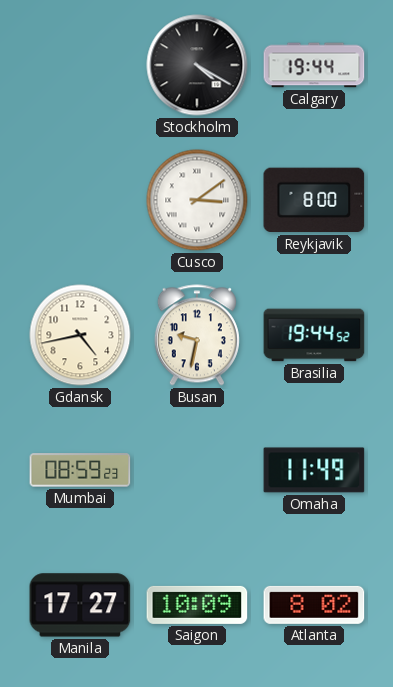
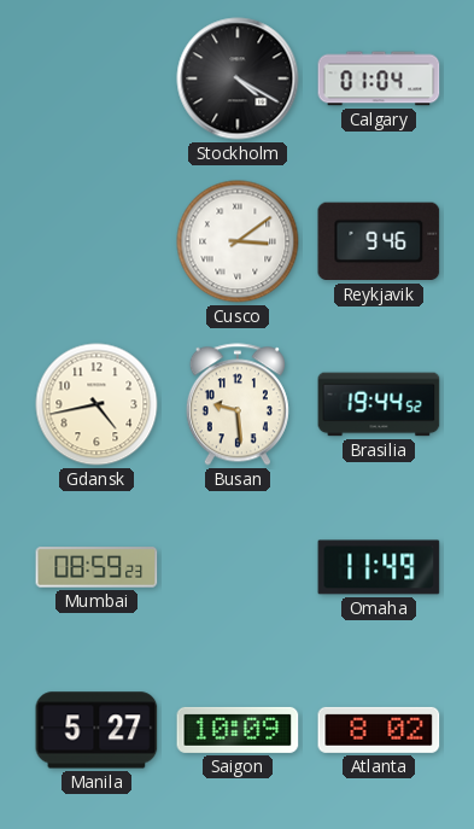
Calgary: 19:44 -> 01:04
Reykjavik: 8:00 -> 9:46
Busan: 9:32 -> 9:29
Manila: 17:27 -> 5:27
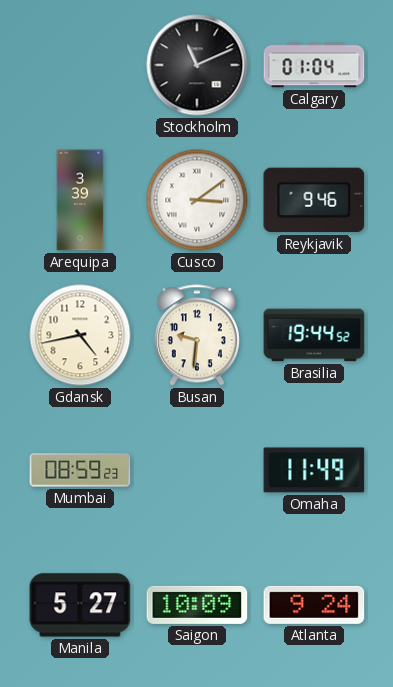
Stockholm: 4:20 -> 11:11
Arequipa: none -> 3:39
Busan: 9:29 -> 9:31
Atlanta: 8:02 -> 9:24
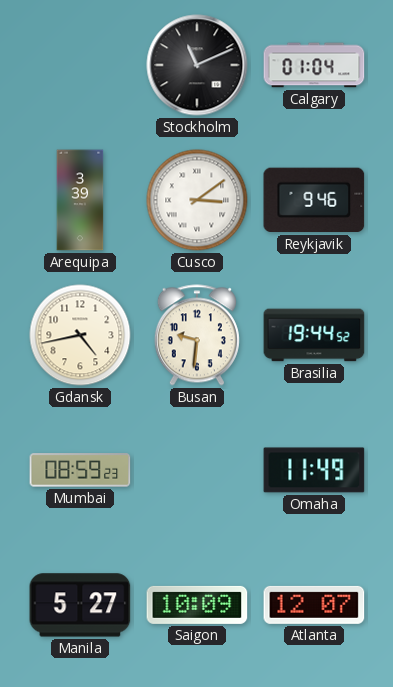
Atlanta: 9:24 -> 12:07
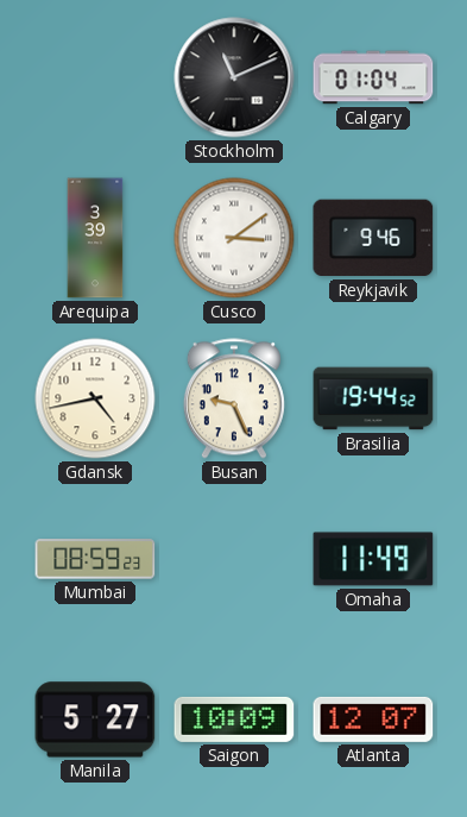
Busan: 9:31 -> 9:26
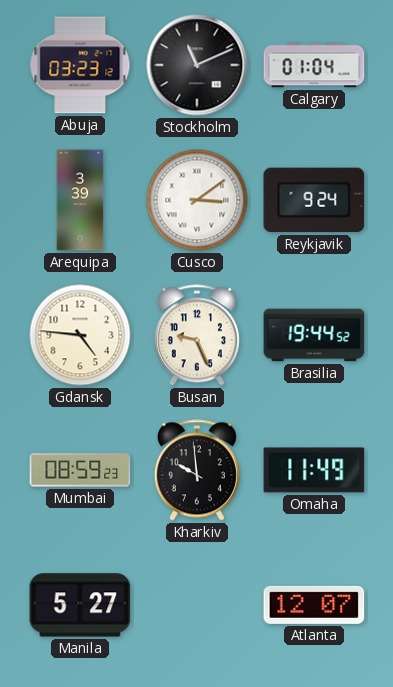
Abuja: none -> 03:23
Reykjavik: 9:46 -> 9:24
Gdansk: 4:43 -> 4:46
Kharkiv: none -> 9:59
Saigon: 10:09 -> none
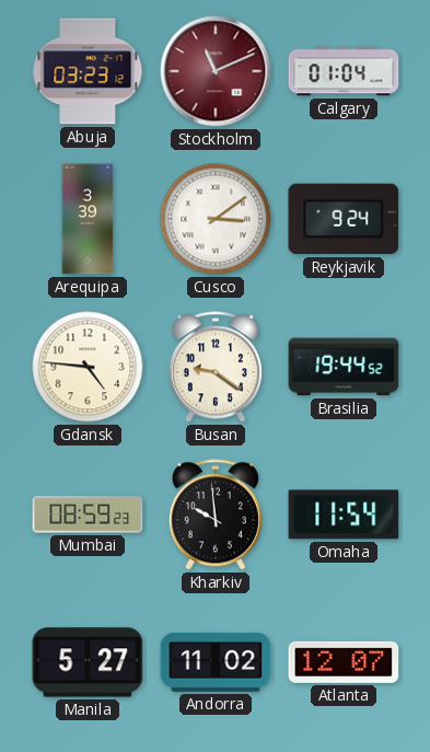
Stockholm dial: black -> burgundy
Busan: 9:26 -> 9:21
Omaha: 11:49 -> 11:54
Andorra: none -> 11:02
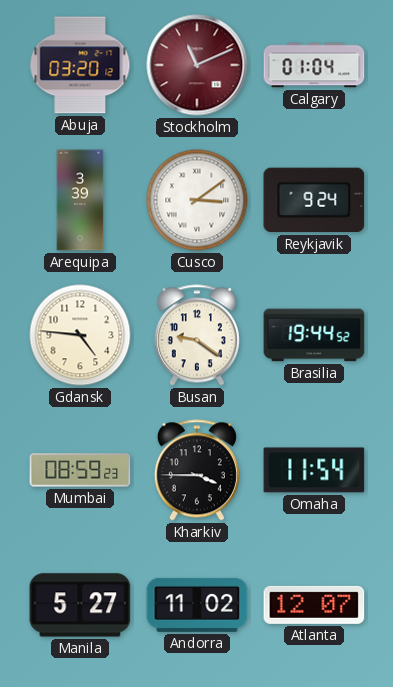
Abuja: 03:23 -> 03:20
Kharkiv: 9:59 -> 3:45
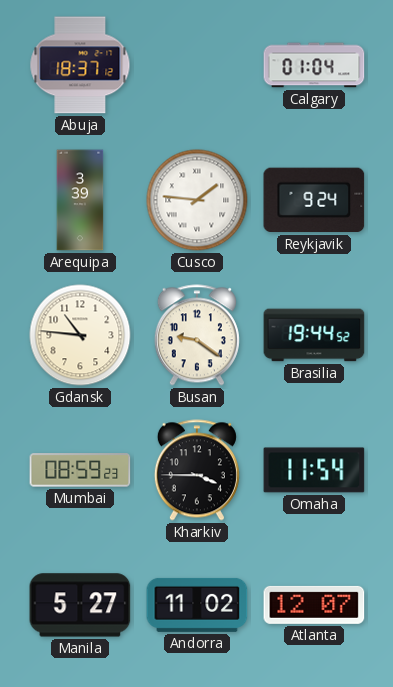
Abuja: 03:20 -> 18:37
Stockholm: 11:11 -> none
Cusco: 3:09 -> 1:46
Gdansk: 4:46 -> 10:46
